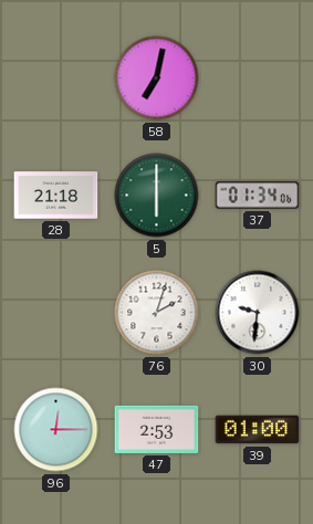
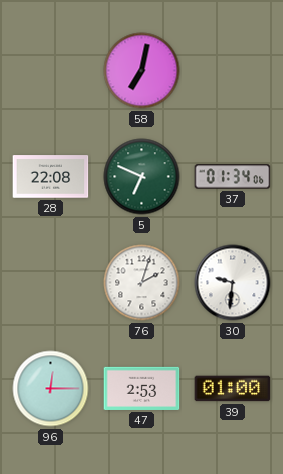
28: 21:18 -> 22:08
5: 6:00 -> 6:49
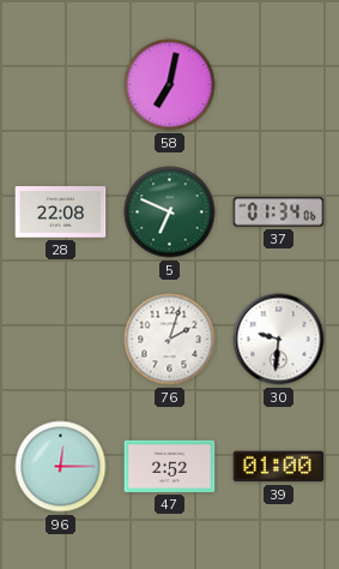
47: 2:53 -> 2:52
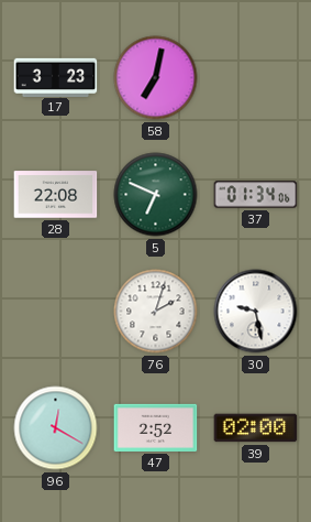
17: none -> 3:23
30: 9:31 -> 9:28
96: 12:15 -> 12:20
39: 01:00 -> 02:00
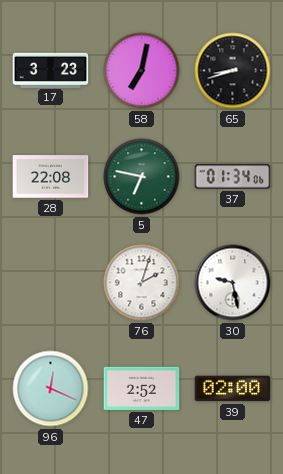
65: none -> 8:42
5: 6:49 -> 6:47
96: 12:20 -> 12:19
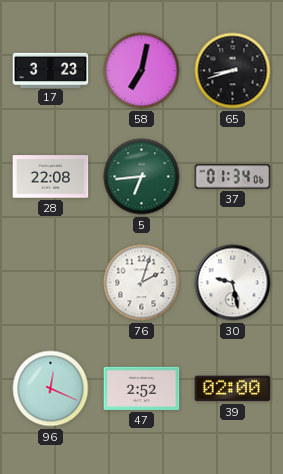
5: 6:47 -> 6:44
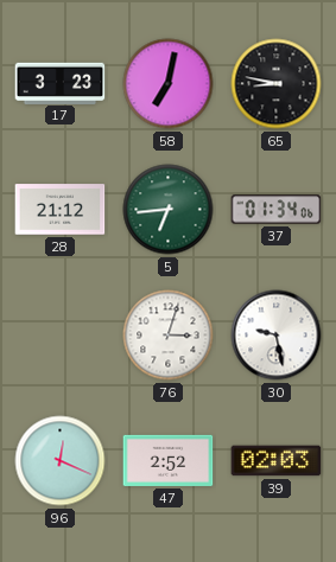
65: 8:42 -> 8:47
28: 22:08 -> 21:12
76: 2:03 -> 3:03
39: 02:00 -> 02:03
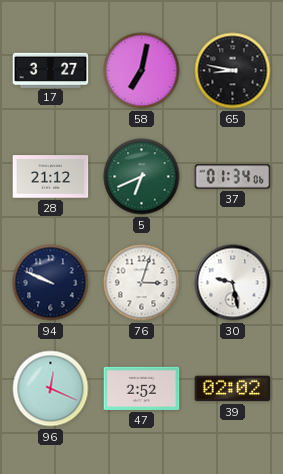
17: 3:23 -> 3:27
5: 6:44 -> 6:41
94: none -> 9:49
39: 02:03 -> 02:02
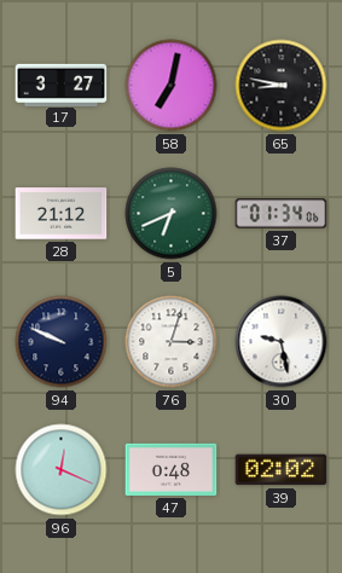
47: 2:52 -> 0:48
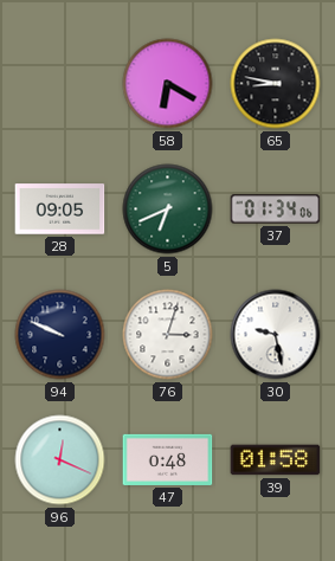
17: 3:27 -> none
58: 7:02 -> 6:20
28: 21:12 -> 09:05
39: 02:02 -> 01:58
